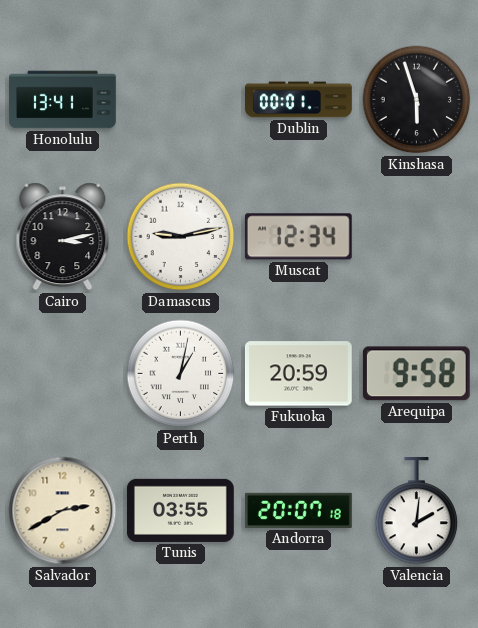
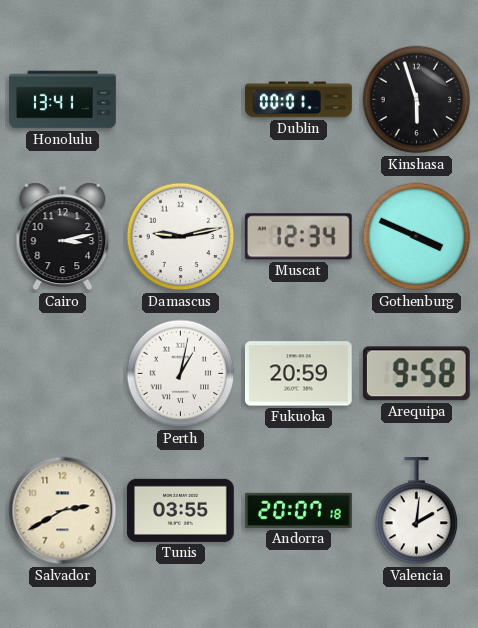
Gothenburg: none -> 3:49
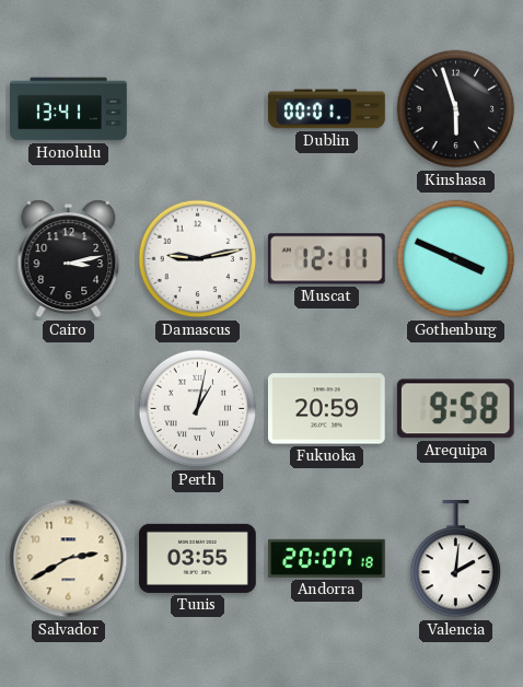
Muscat: 12:34 -> 12:11
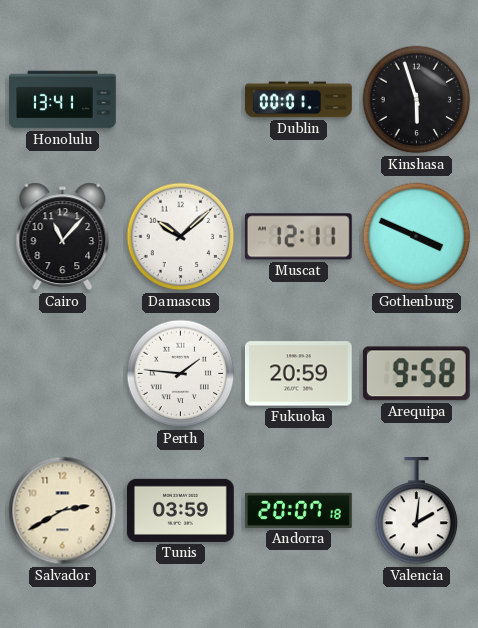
Cairo: 3:13 -> 11:07
Damascus: 9:13 -> 10:08
Perth: 1:02 -> 1:46
Tunis: 03:55 -> 03:59
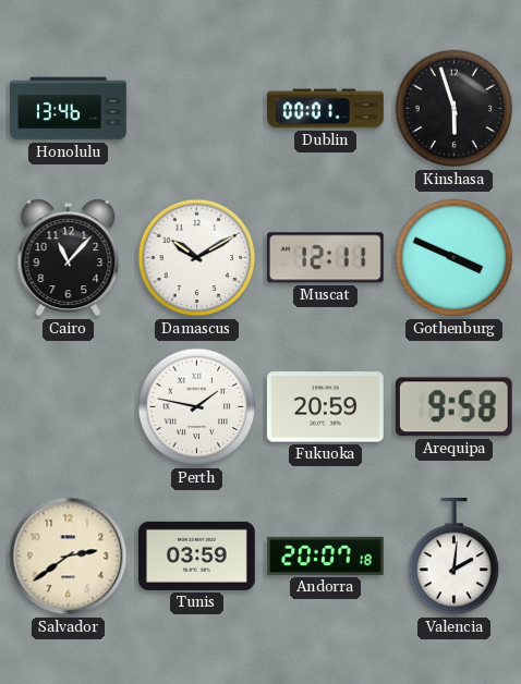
Honolulu: 13:41 -> 13:46
Damascus: 10:08 -> 10:10
Perth: 1:46 -> 1:47
Salvador: 2:40 -> 2:39
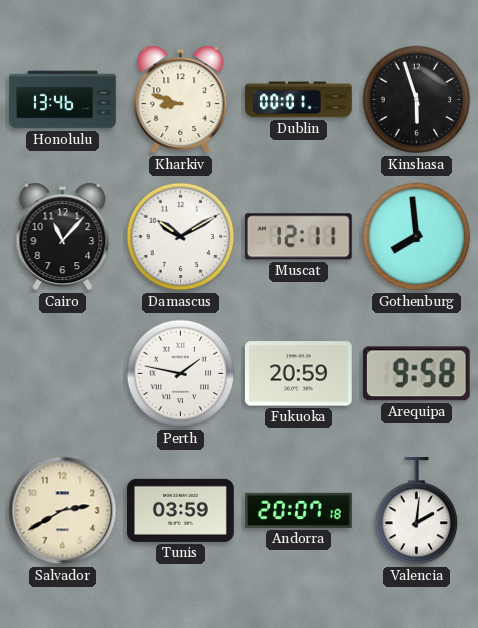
Kharkiv: none -> 8:48
Gothenburg: 3:49 -> 7:59
Salvador: 2:39 -> 2:40
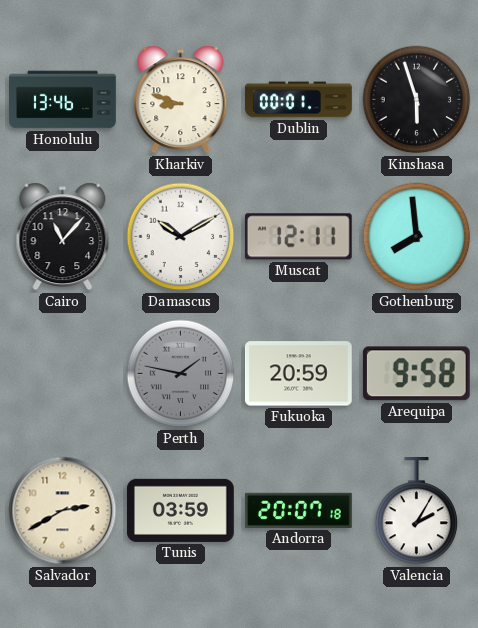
Perth dial: white -> grey
Valencia: 2:01 -> 2:05
